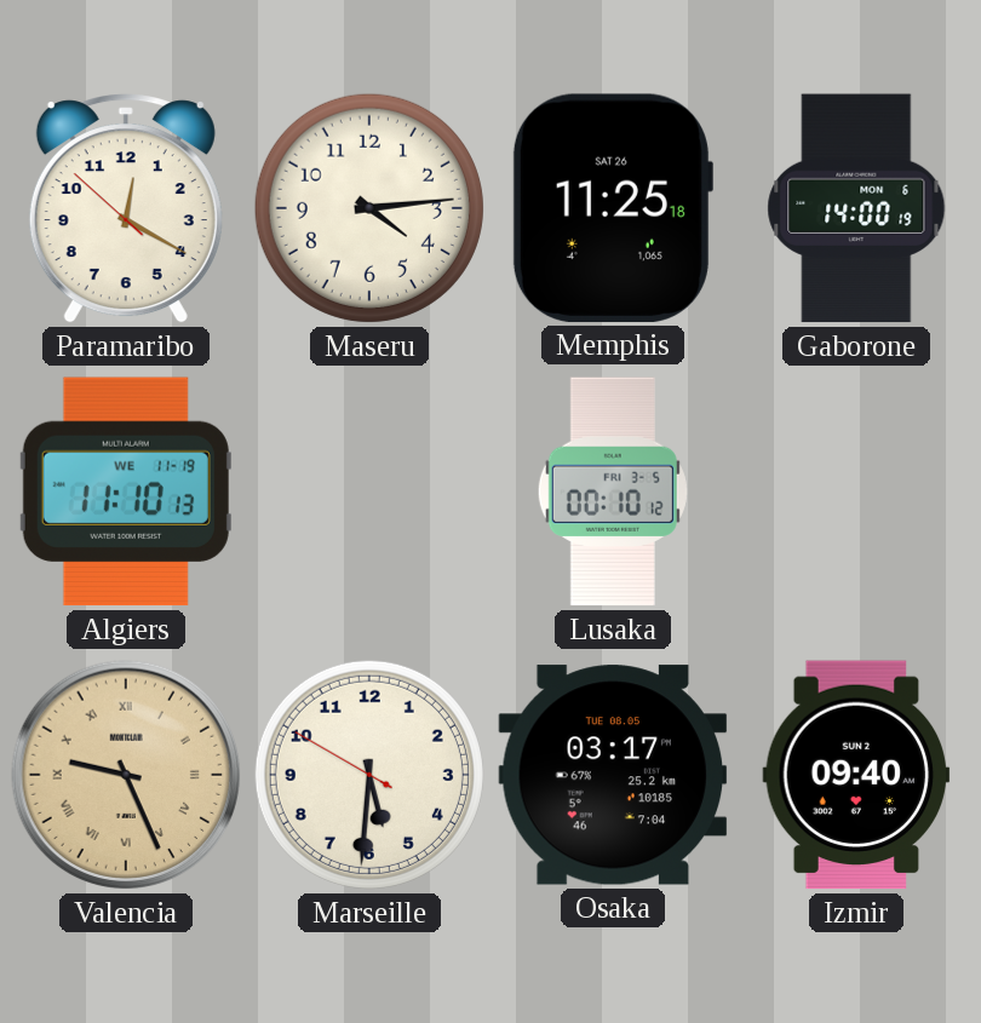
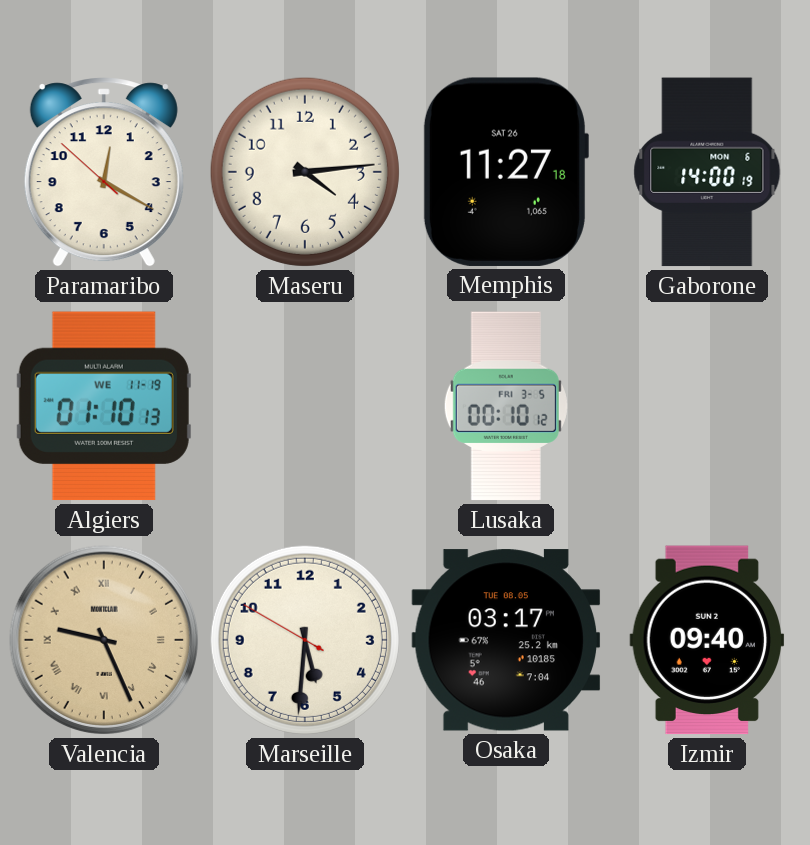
Memphis: 11:25 -> 11:27
Algiers: 11:10 -> 01:10
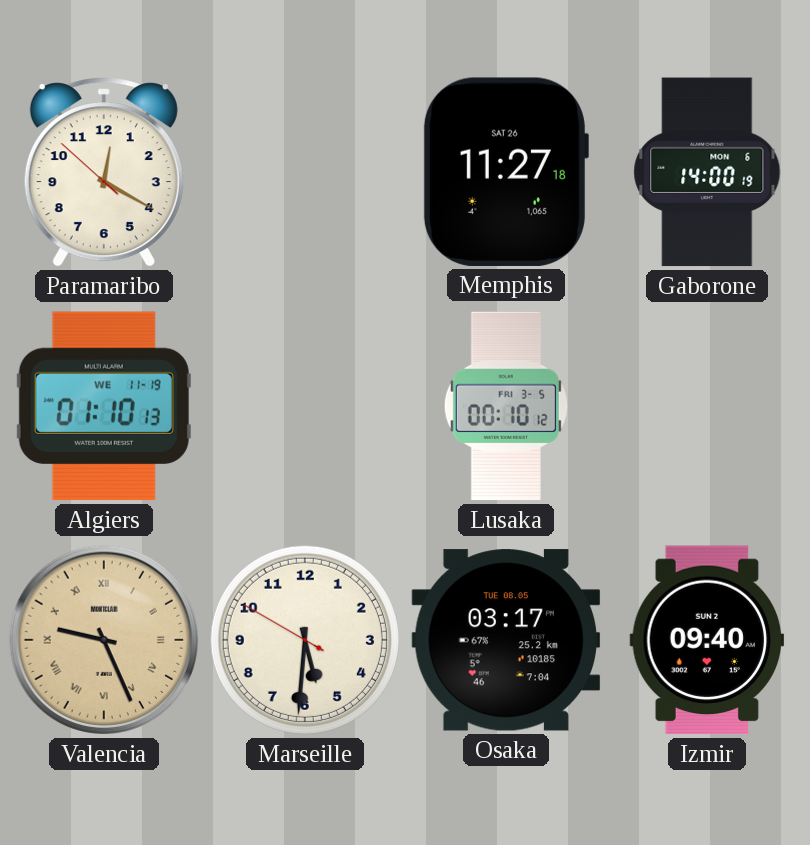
Maseru: 4:14 -> none
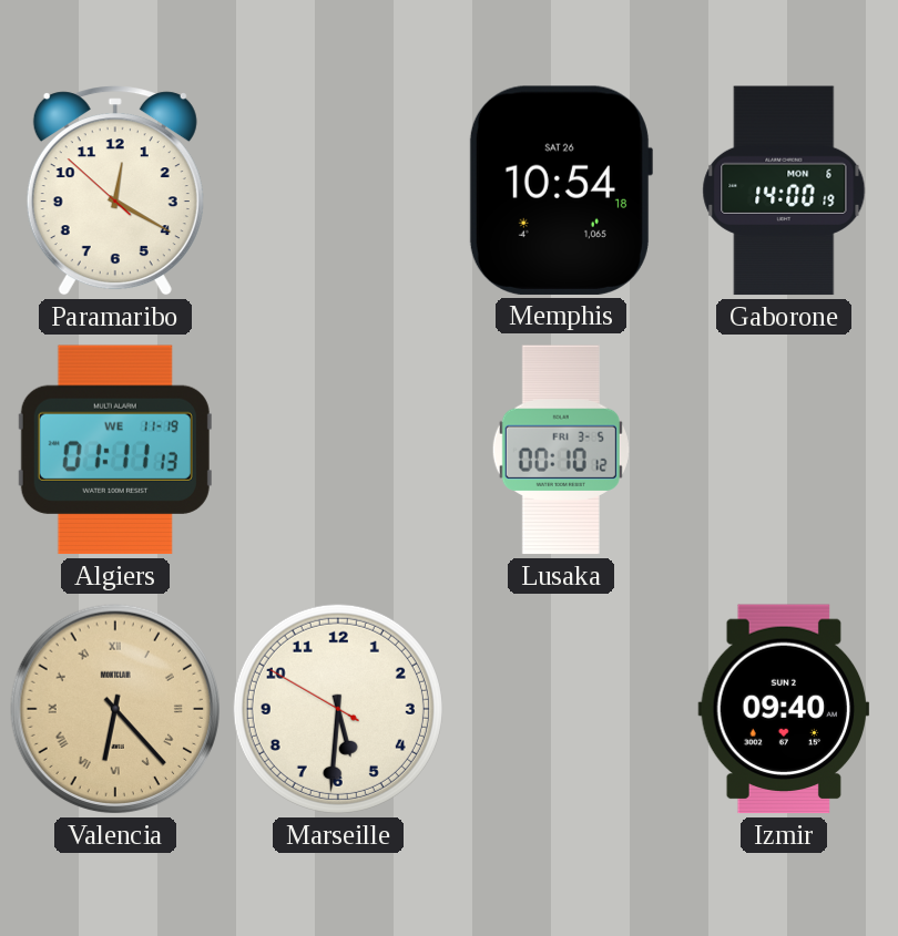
Memphis: 11:27 -> 10:54
Algiers: 01:10 -> 01:11
Valencia: 9:26 -> 6:23
Osaka: 03:17 -> none
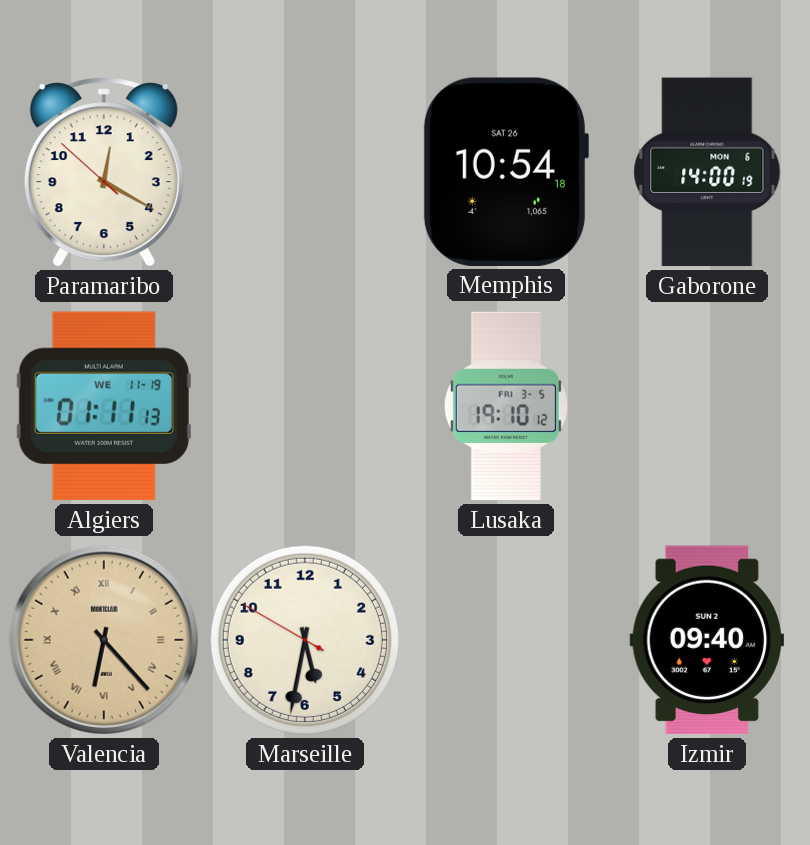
Lusaka: 00:10 -> 19:10
Marseille: 5:30 -> 5:31
